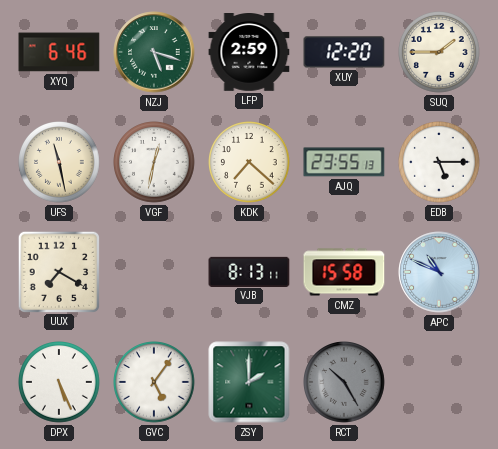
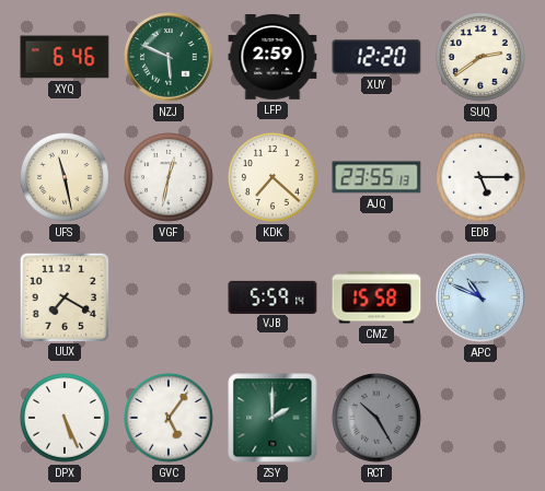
NZJ: 5:18 -> 5:49
SUQ: 1:45 -> 2:39
VJB: 8:13 -> 5:59
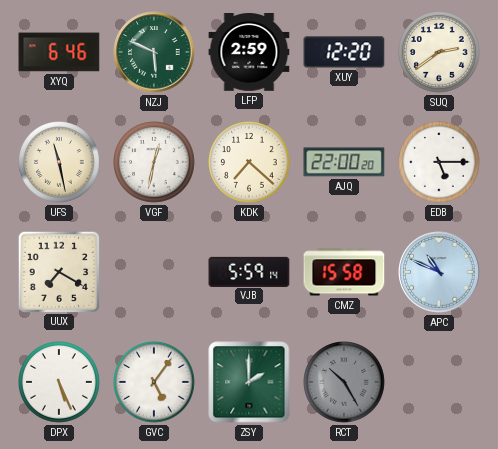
AJQ: 23:55 -> 22:00
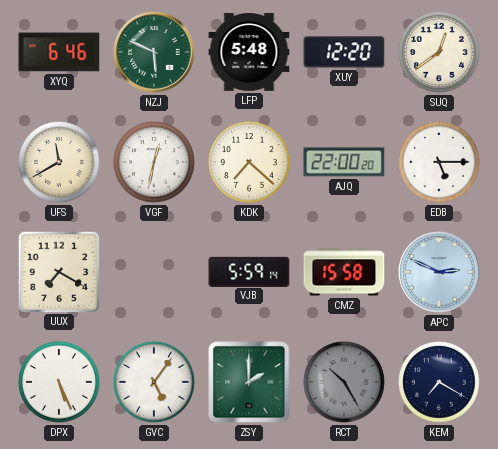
LFP: 2:59 -> 5:48
SUQ: 2:39 -> 12:39
UFS: 11:28 -> 11:40
APC: 10:49 -> 2:49
KEM: none -> 7:20
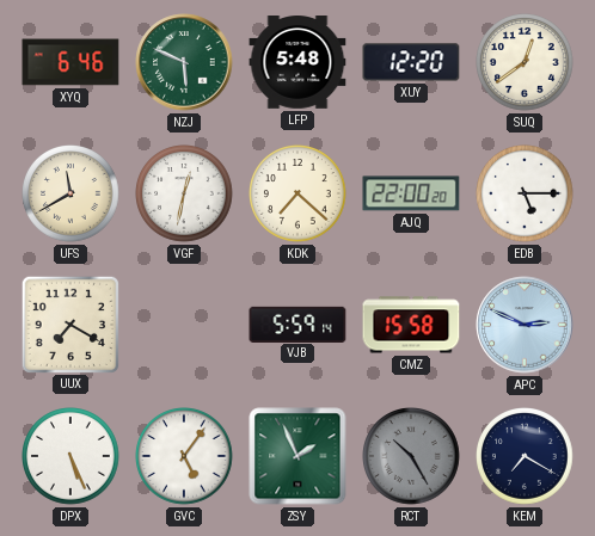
ZSY: 2:00 -> 1:56
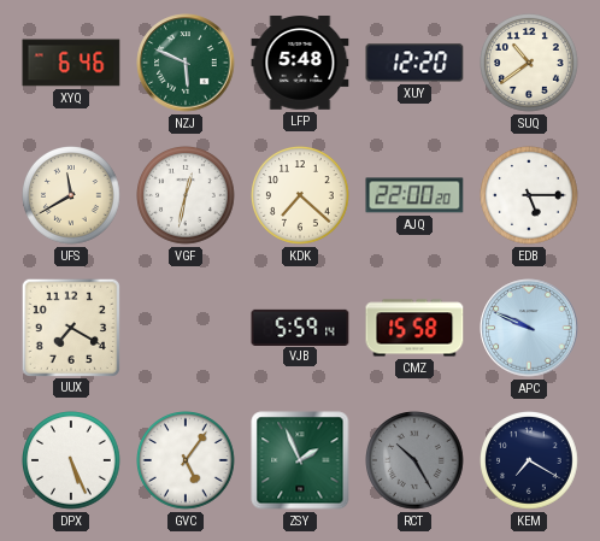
SUQ: 12:39 -> 10:39
APC: 2:49 -> 9:49
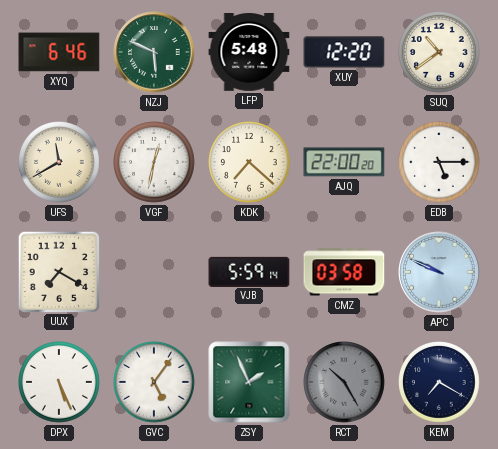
CMZ: 15:58 -> 03:58
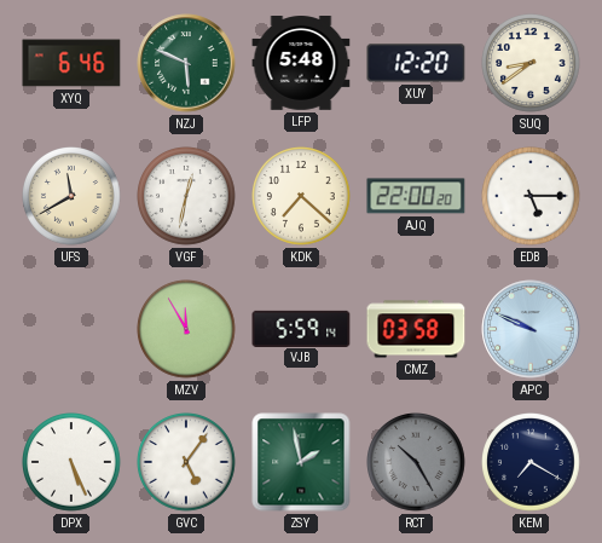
SUQ: 10:39 -> 8:39
UUX: 7:20 -> none
MZV: none -> 11:55
ZSY: 1:56 -> 1:58
